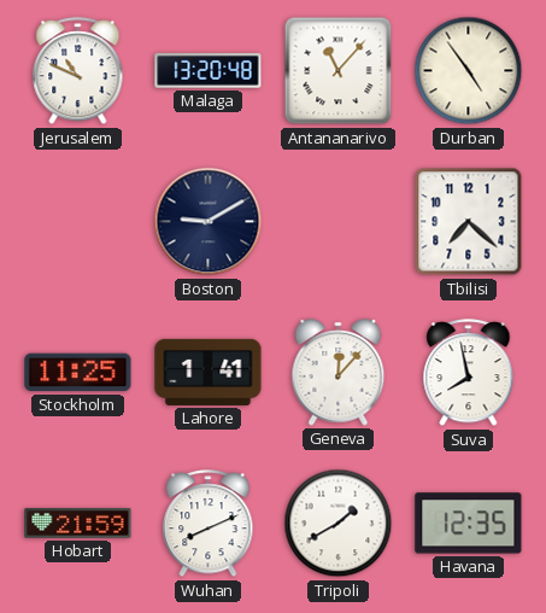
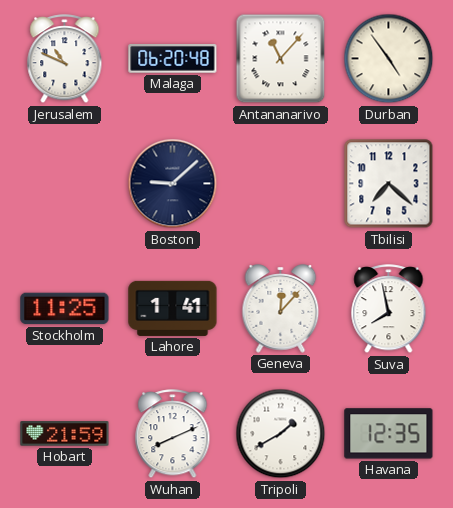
Malaga: 13:20 -> 06:20
Boston: 9:10 -> 9:08
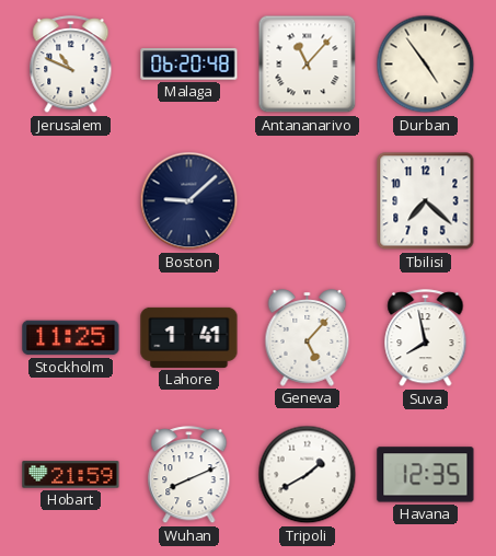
Geneva: 12:07 -> 5:07
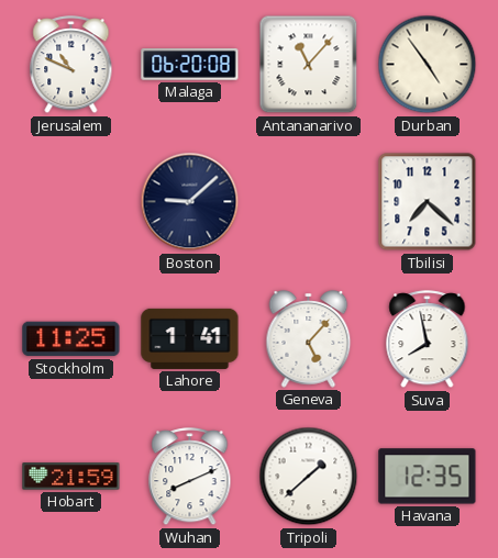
Malaga: 06:20:48 -> 06:20:08
Tripoli: 1:40 -> 1:38
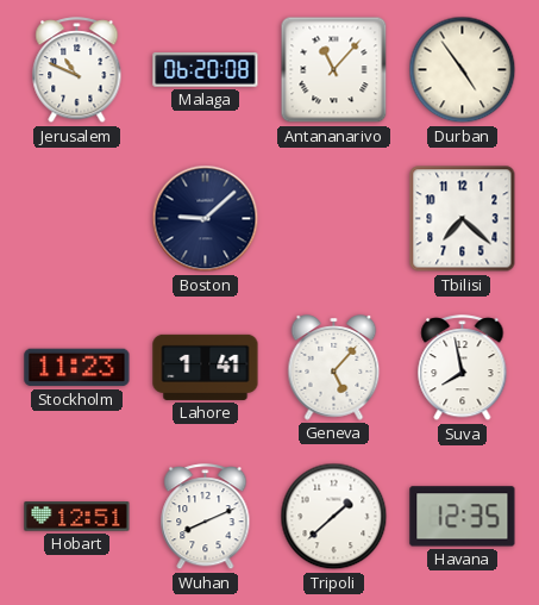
Stockholm: 11:25 -> 11:23
Hobart: 21:59 -> 12:51
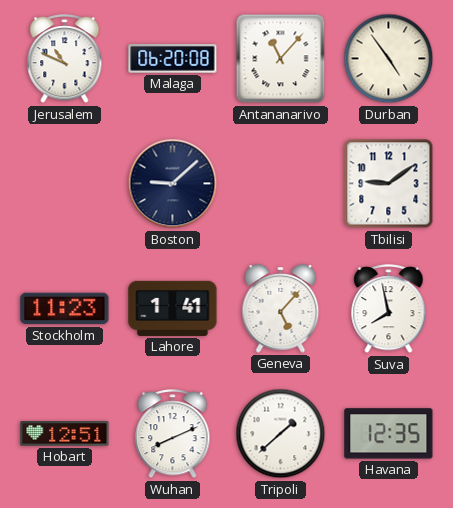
Tbilisi: 7:22 -> 9:09
